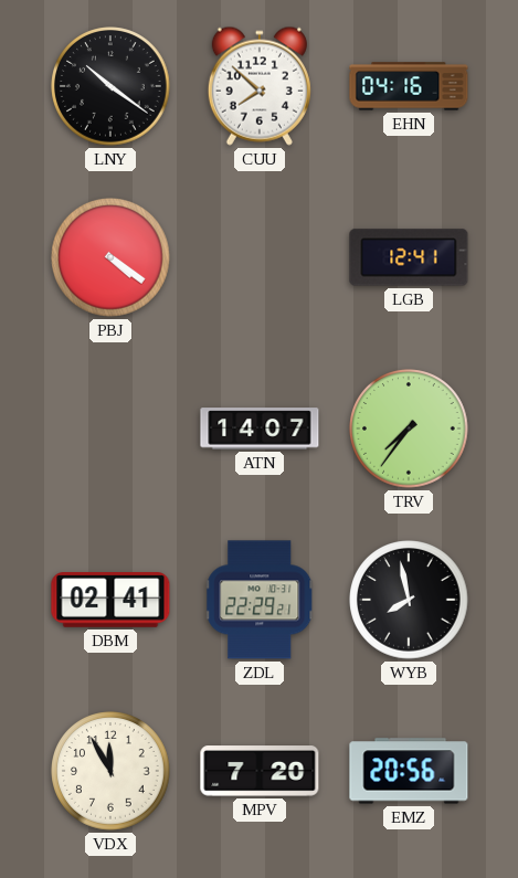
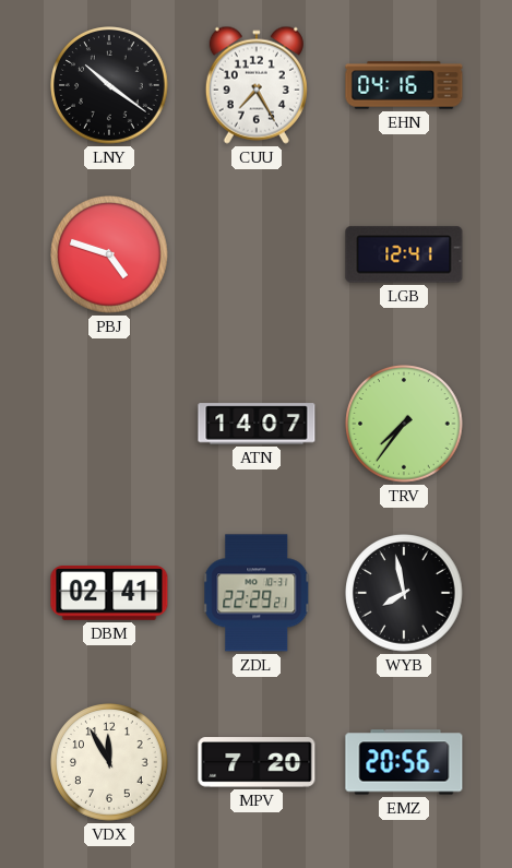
CUU: 7:52 -> 7:25
PBJ: 4:21 -> 4:48
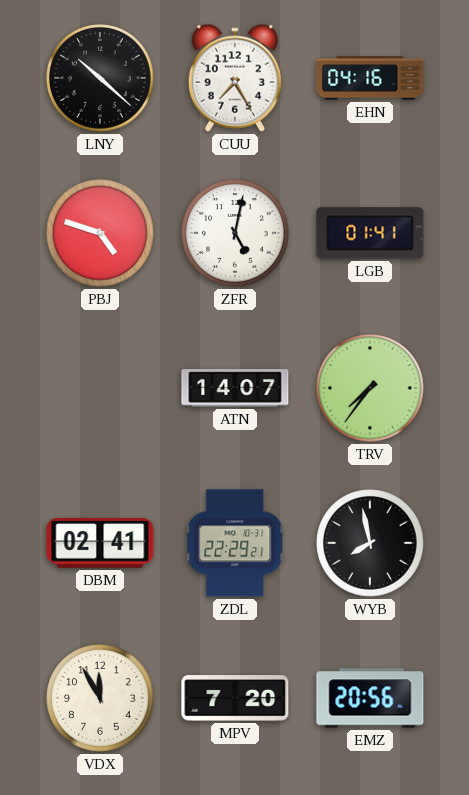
LNY: 10:21 -> 10:22
ZFR: none -> 5:02
LGB: 12:41 -> 01:41
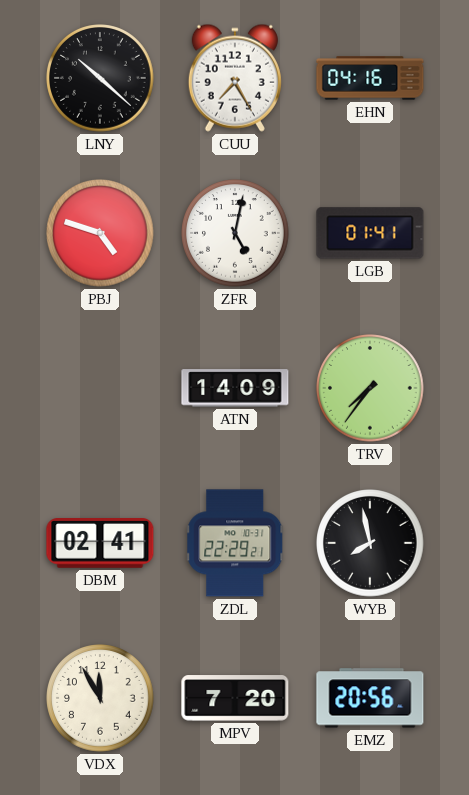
ATN: 14:07 -> 14:09
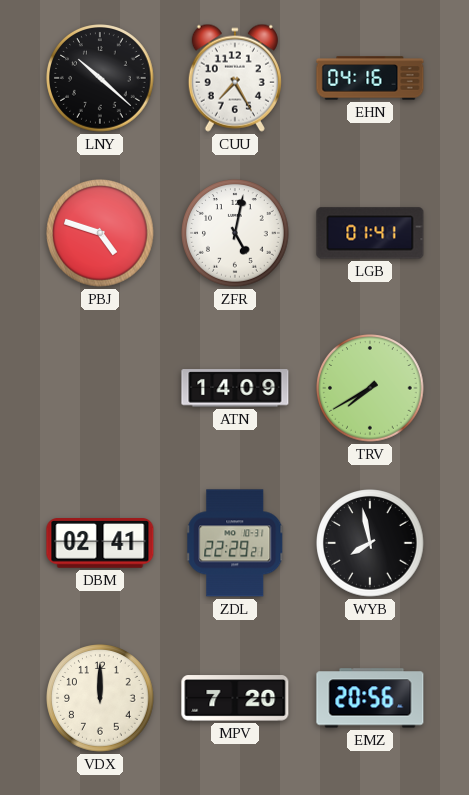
TRV: 7:36 -> 7:40
VDX: 11:55 -> 12:00
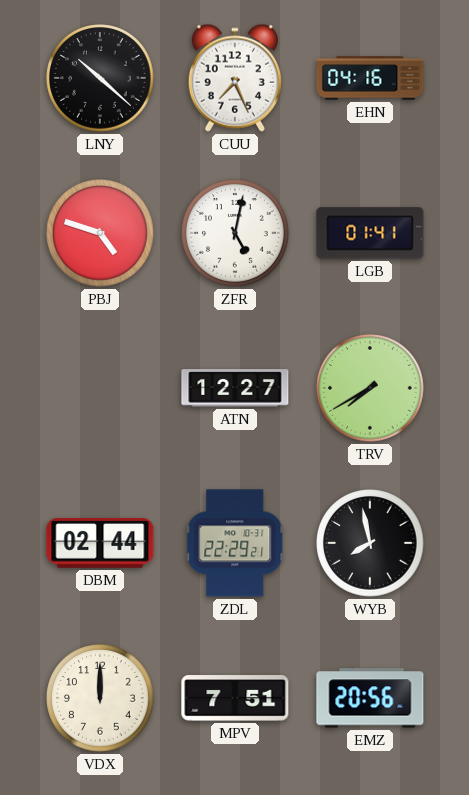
CUU: 7:25 -> 7:26
ATN: 14:09 -> 12:27
DBM: 02:41 -> 02:44
MPV: 7:20 -> 7:51
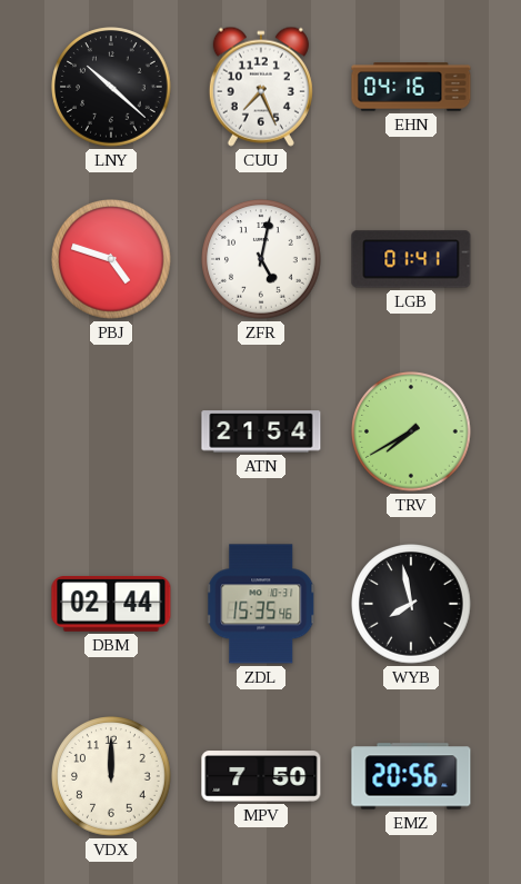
ATN: 12:27 -> 21:54
ZDL: 22:29 -> 15:35
MPV: 7:51 -> 7:50
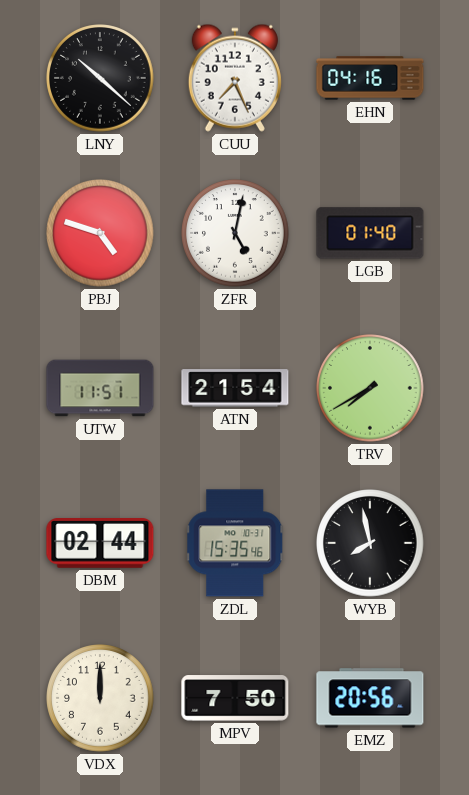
LGB: 01:41 -> 01:40
UTW: none -> 11:51
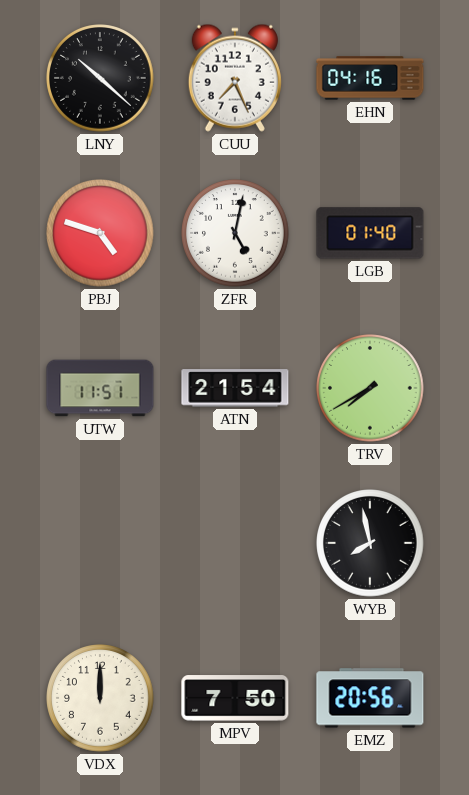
DBM: 02:44 -> none
ZDL: 15:35 -> none
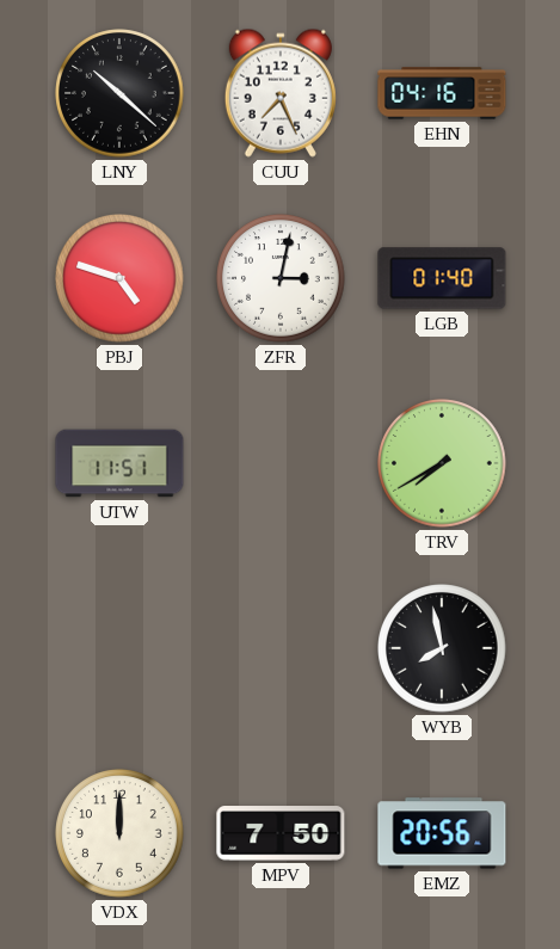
ZFR: 5:02 -> 3:02
ATN: 21:54 -> none
